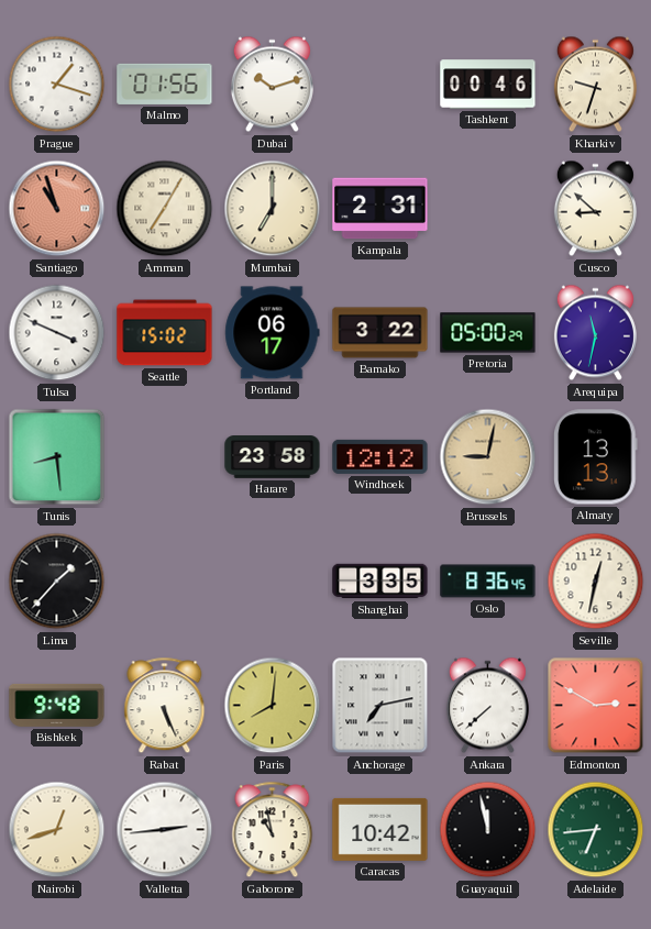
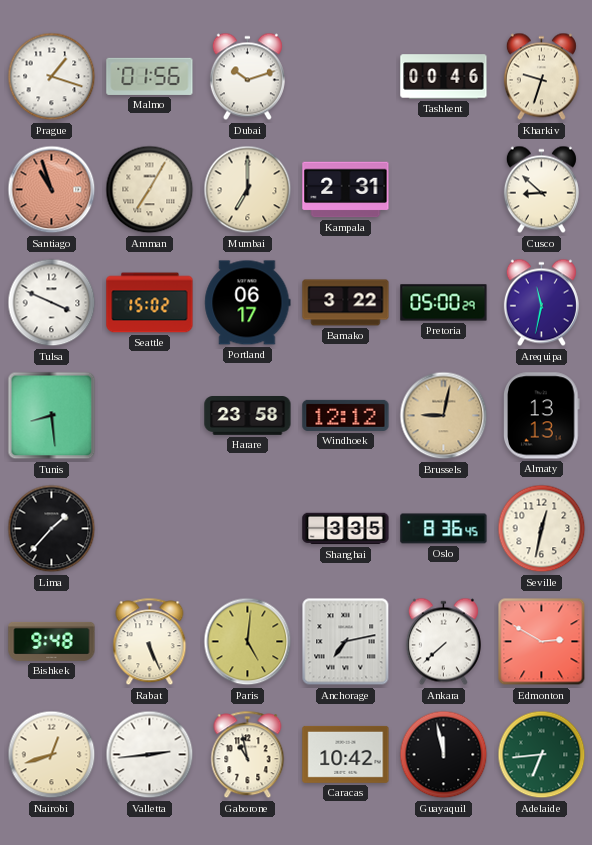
Paris: 8:01 -> 5:01
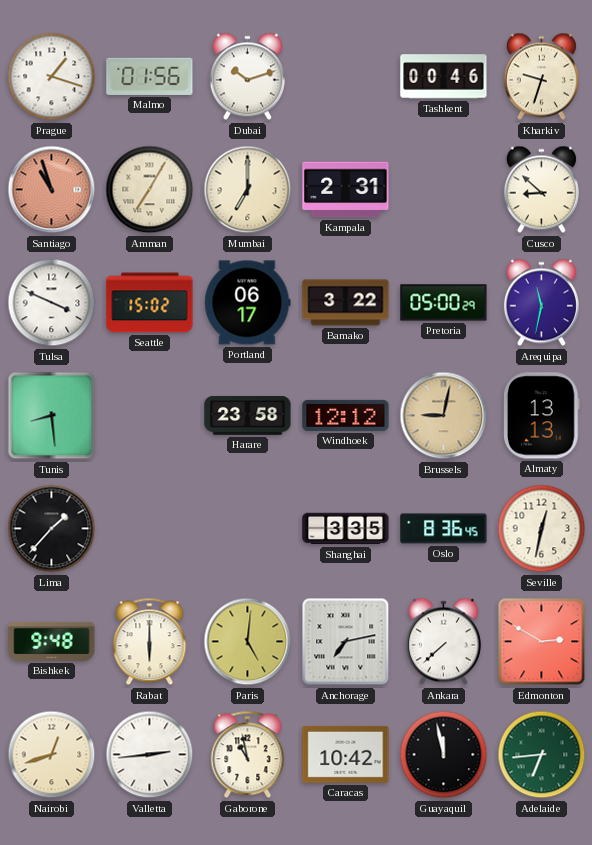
Rabat: 5:26 -> 6:00
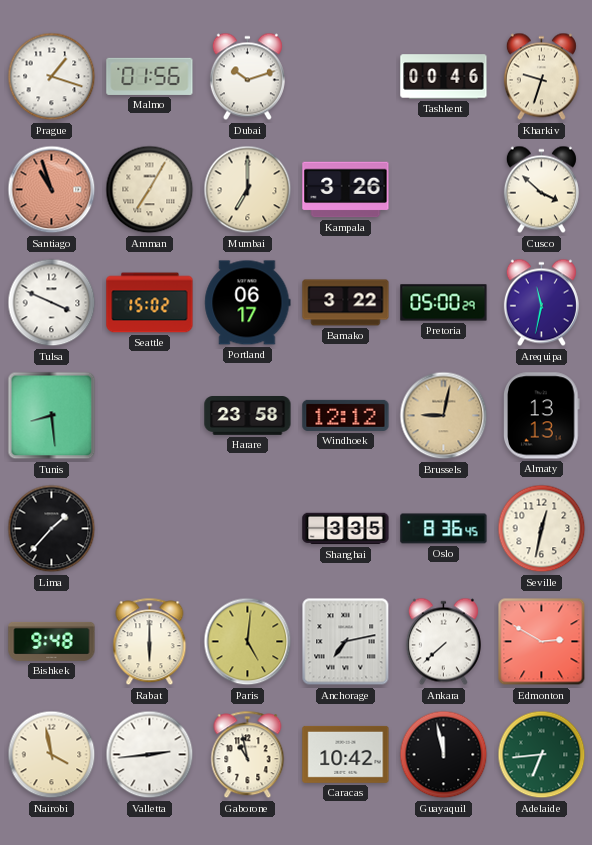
Kampala: 2:31 -> 3:26
Cusco: 8:52 -> 3:52
Nairobi: 12:42 -> 3:58
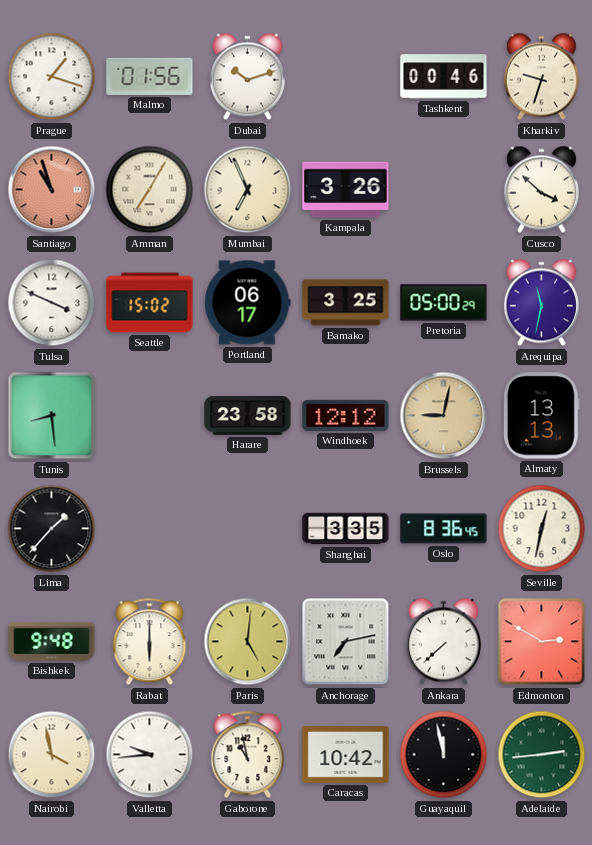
Mumbai: 7:00 -> 6:56
Bamako: 3:22 -> 3:25
Valletta: 2:44 -> 9:44
Adelaide: 6:44 -> 2:44
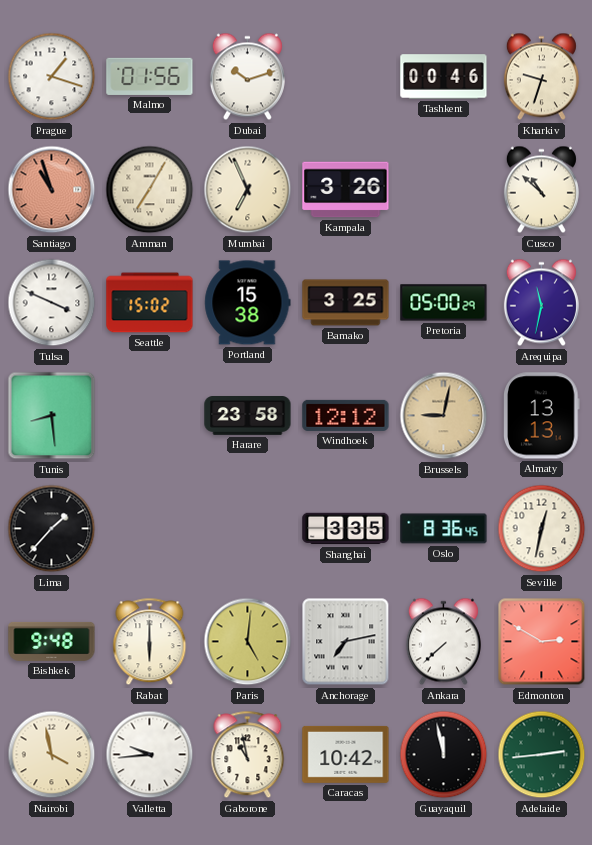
Cusco: 3:52 -> 10:52
Portland: 06:17 -> 15:38
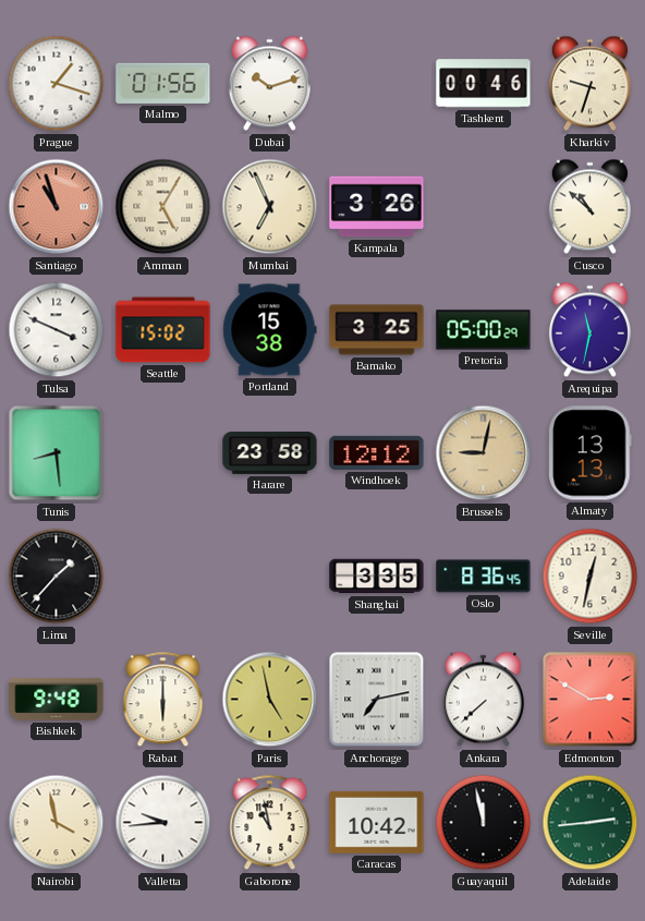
Amman: 7:05 -> 5:05
Paris: 5:01 -> 4:58
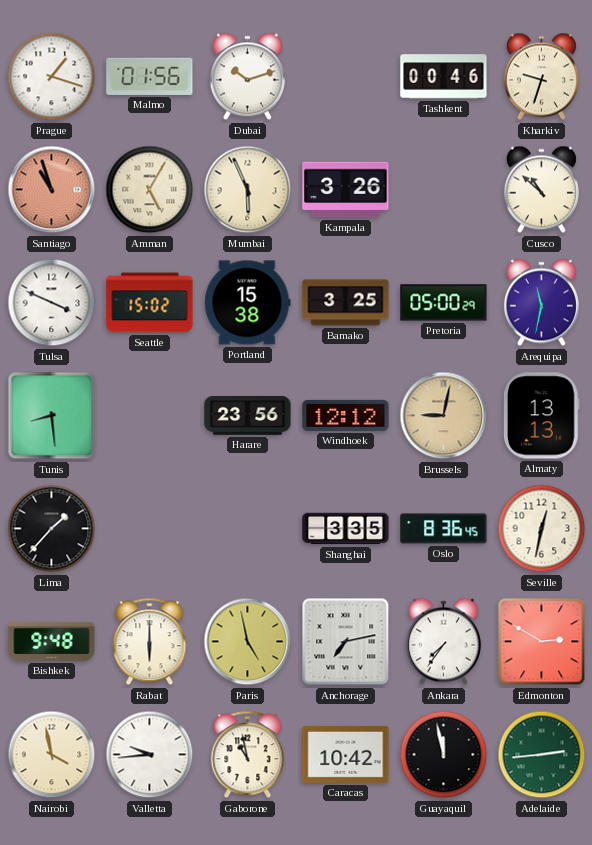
Mumbai: 6:56 -> 5:56
Harare: 23:58 -> 23:56
Ankara: 7:38 -> 7:36
